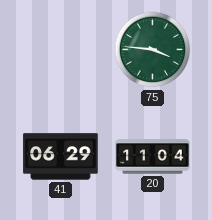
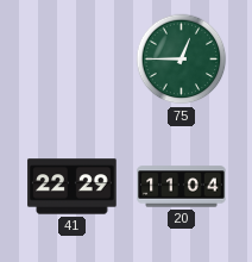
75: 3:46 -> 12:45
41: 06:29 -> 22:29
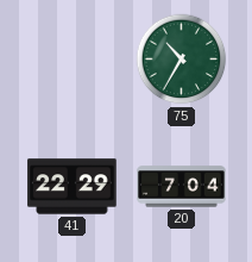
75: 12:45 -> 10:35
20: 11:04 -> 7:04
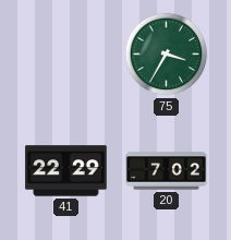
75: 10:35 -> 3:35
20: 7:04 -> 7:02
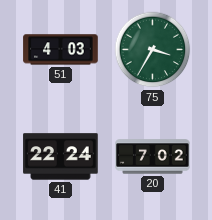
51: none -> 4:03
41: 22:29 -> 22:24
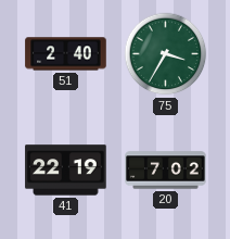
51: 4:03 -> 2:40
41: 22:24 -> 22:19
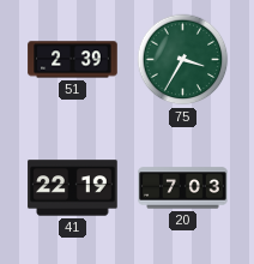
51: 2:40 -> 2:39
20: 7:02 -> 7:03
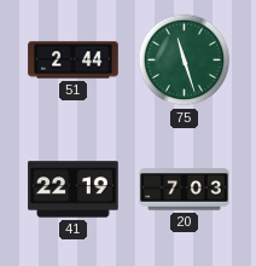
51: 2:39 -> 2:44
75: 3:35 -> 11:27
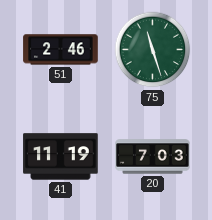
51: 2:44 -> 2:46
41: 22:19 -> 11:19
